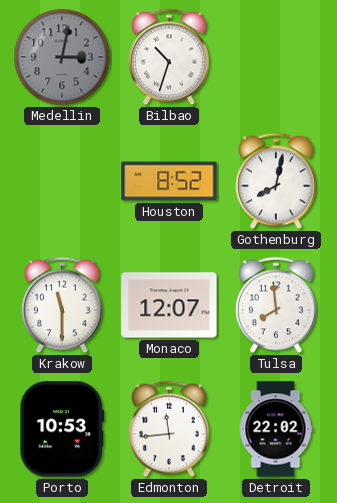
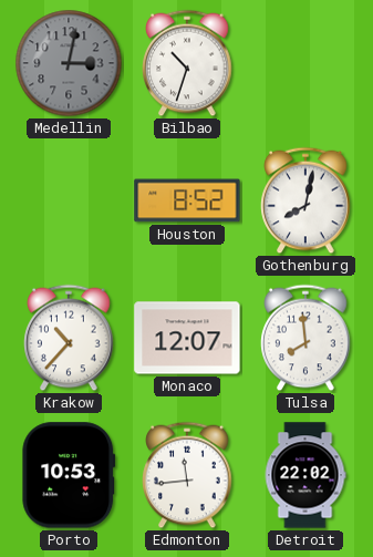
Krakow: 11:30 -> 10:37
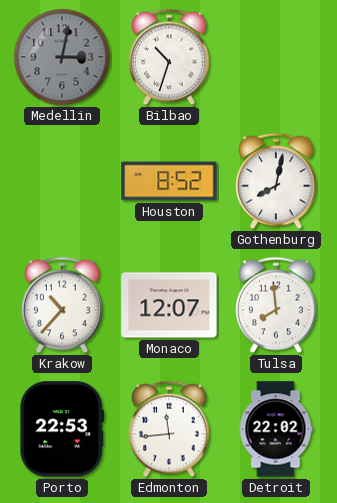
Porto: 10:53 -> 22:53
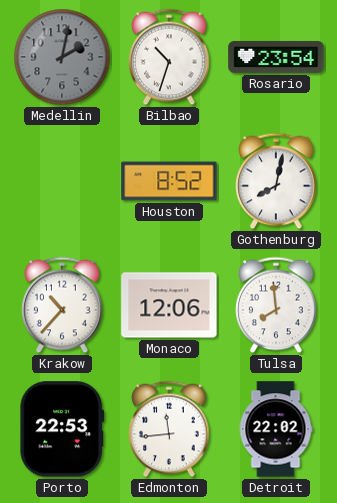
Medellin: 3:02 -> 2:02
Rosario: none -> 23:54
Monaco: 12:07 -> 12:06
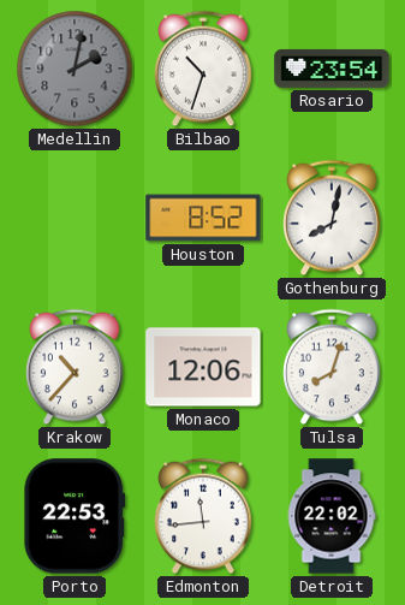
Tulsa: 7:59 -> 8:03
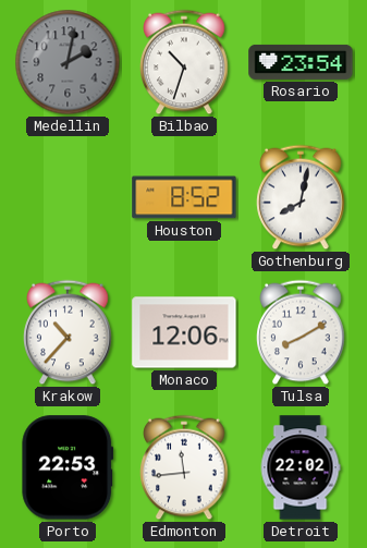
Tulsa: 8:03 -> 8:10
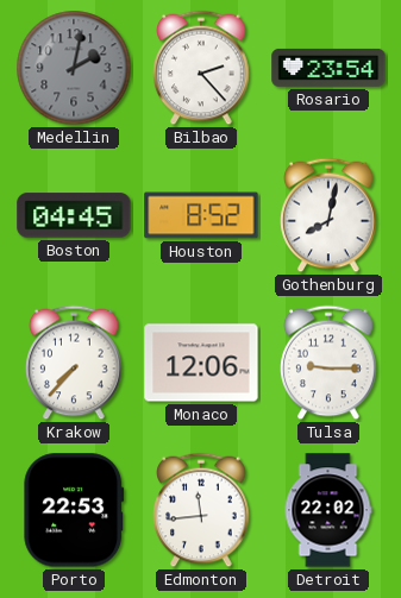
Bilbao: 10:33 -> 2:23
Boston: none -> 04:45
Krakow: 10:37 -> 7:37
Tulsa: 8:10 -> 9:15
